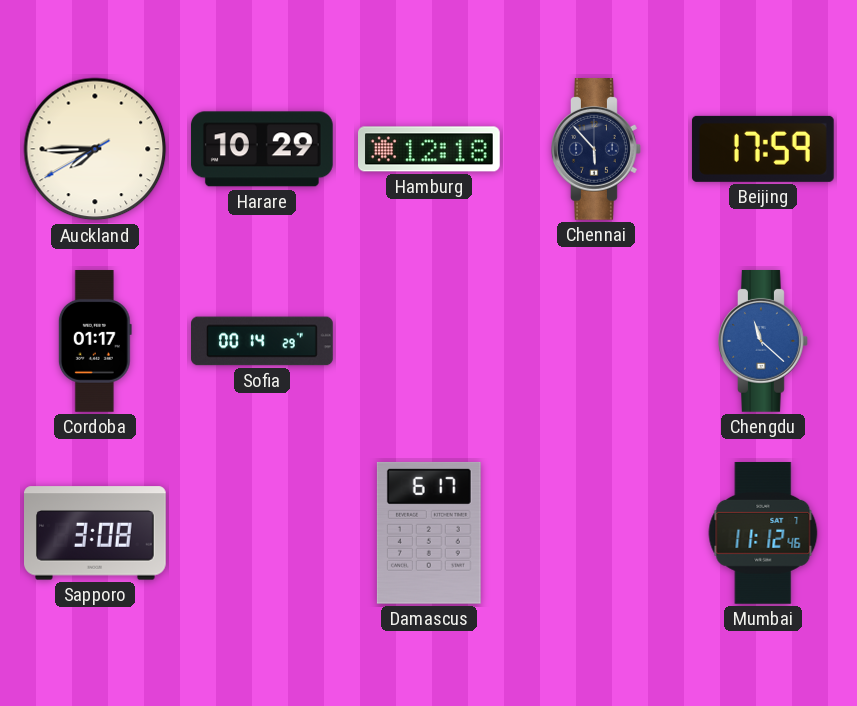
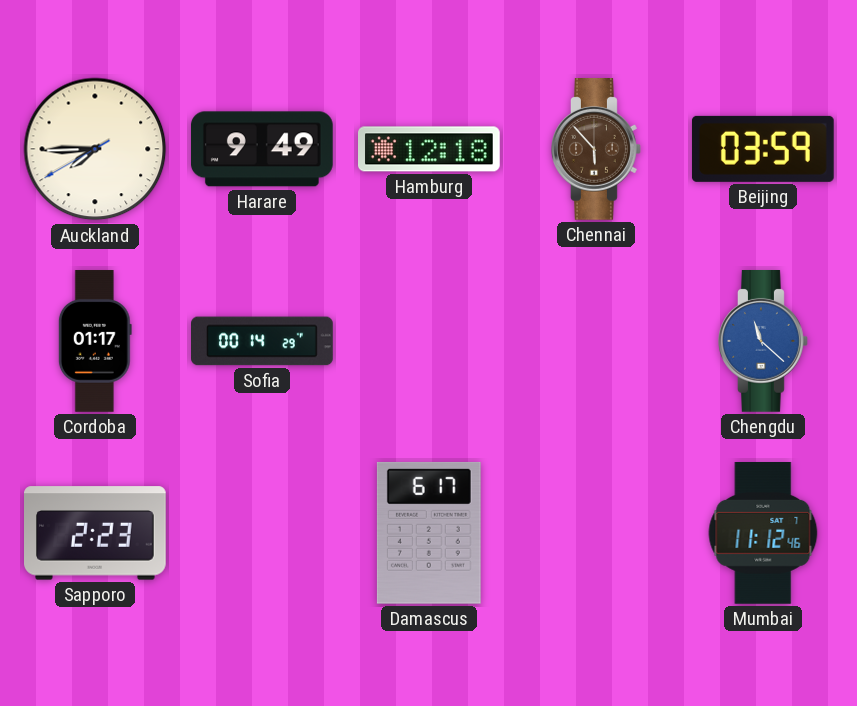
Harare: 10:29 -> 9:49
Chennai dial: navy -> brown
Beijing: 17:59 -> 03:59
Sapporo: 3:08 -> 2:23
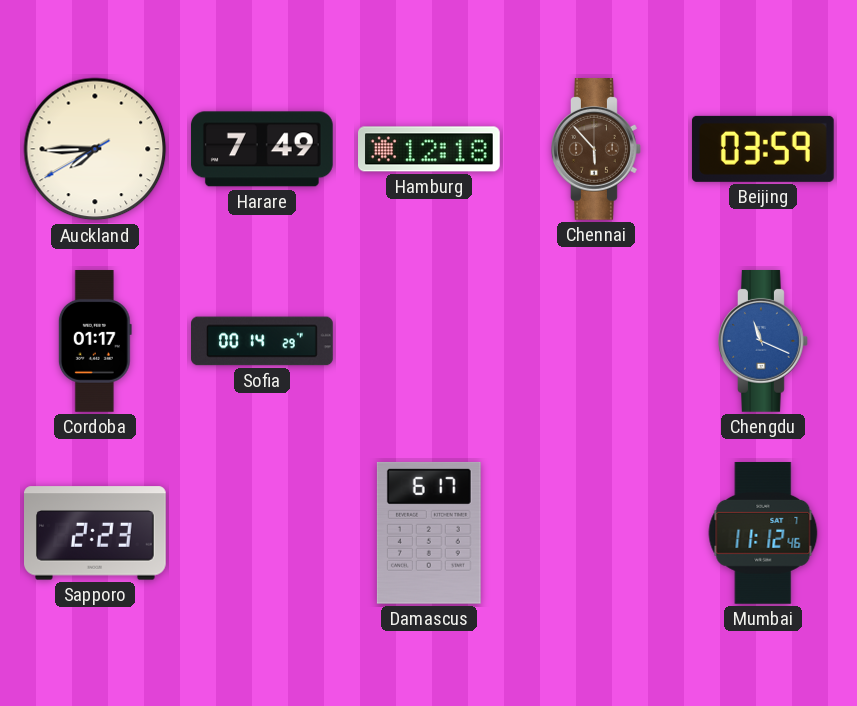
Harare: 9:49 -> 7:49
Chengdu: 11:22 -> 11:19
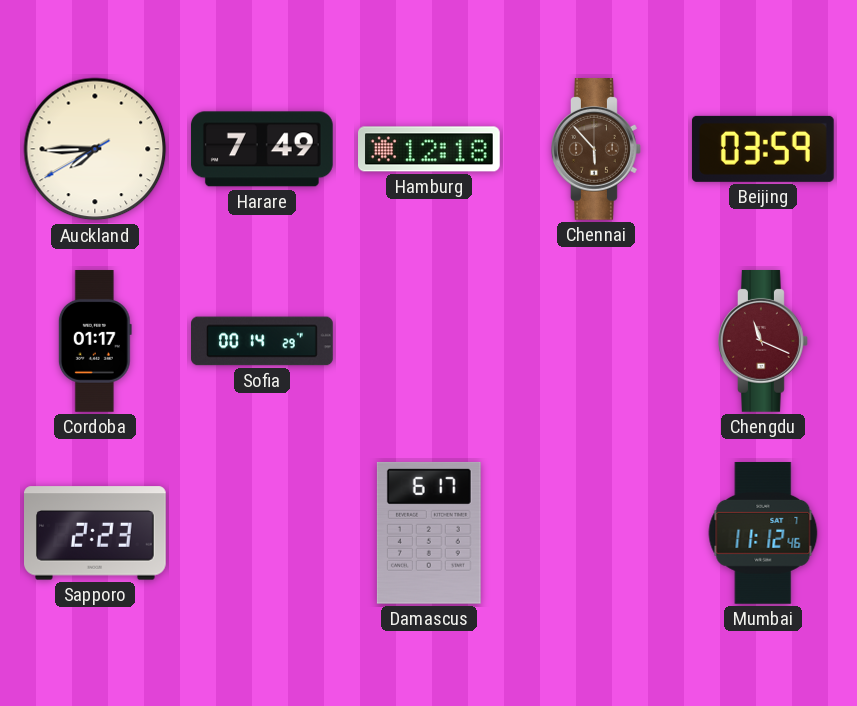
Chengdu dial: blue -> burgundy
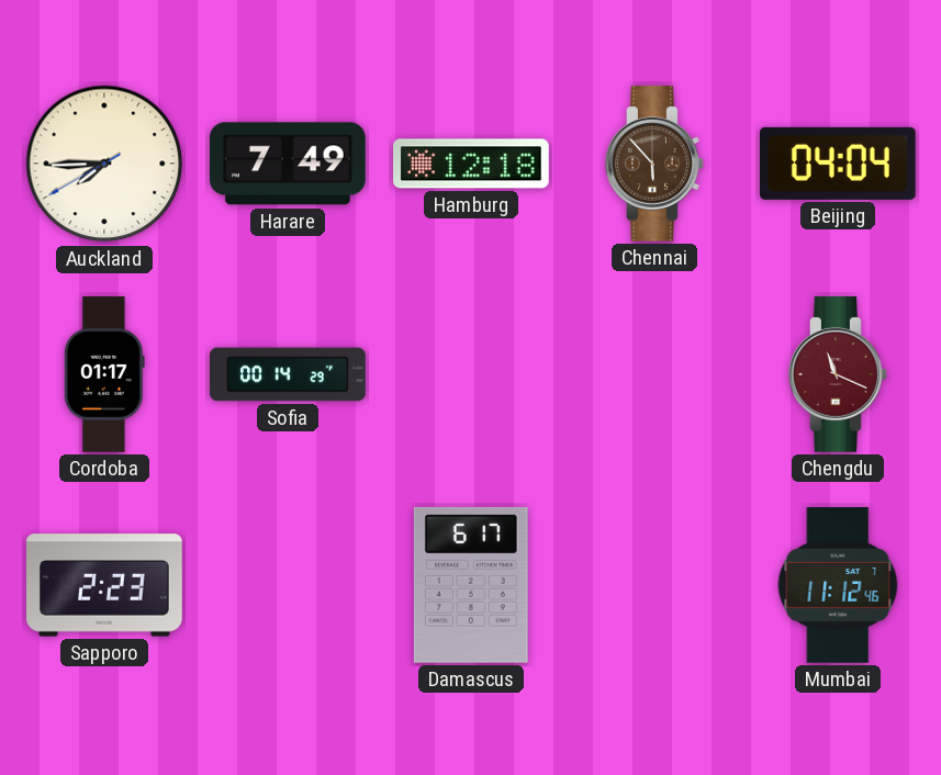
Beijing: 03:59 -> 04:04
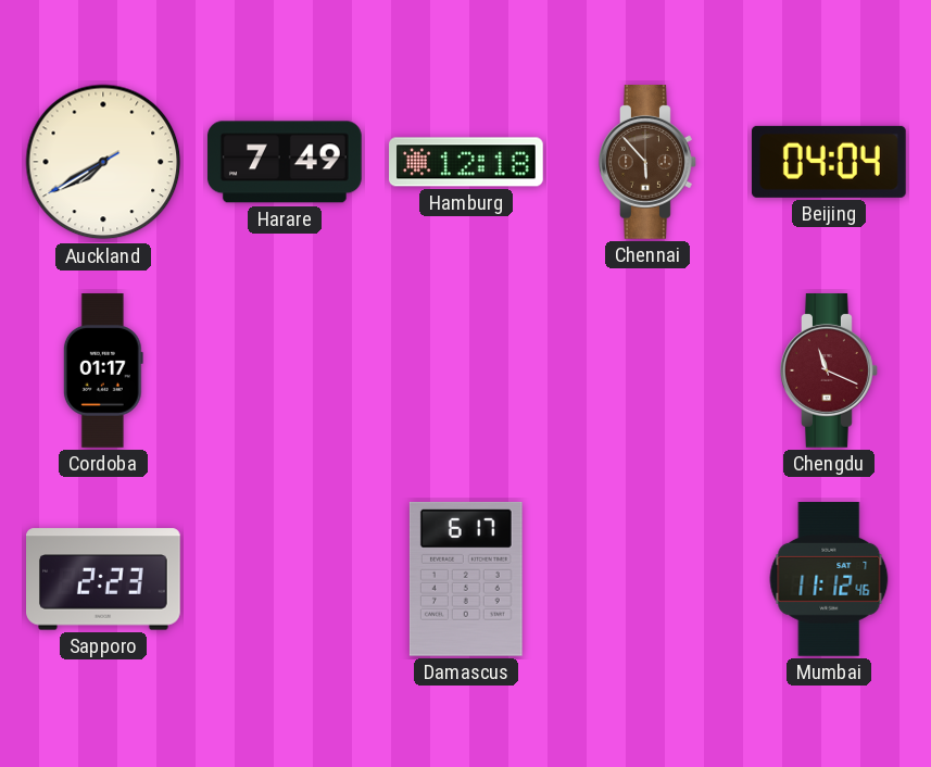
Auckland: 7:44 -> 7:39
Sofia: 00:14 -> none
